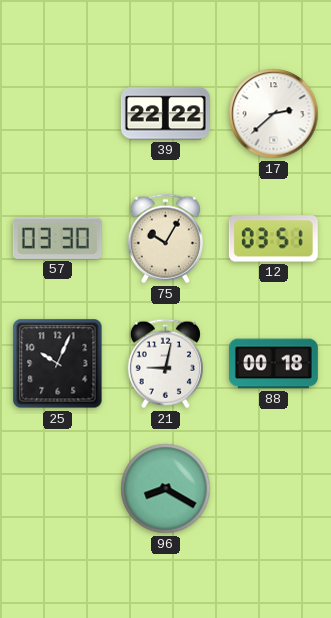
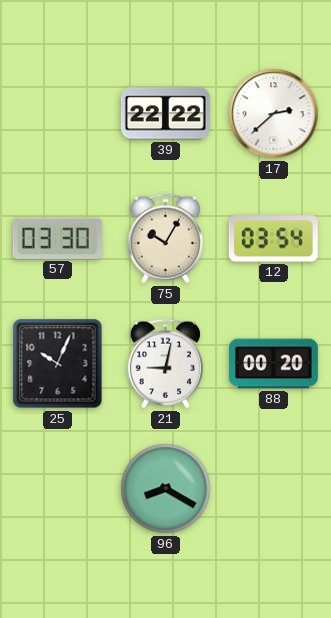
12: 03:51 -> 03:54
88: 00:18 -> 00:20
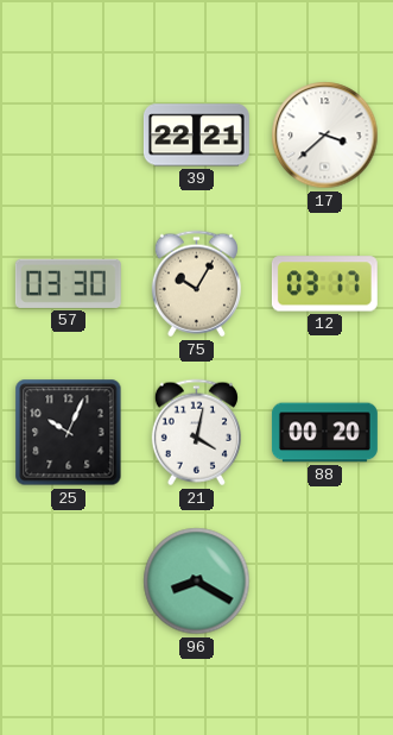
39: 22:22 -> 22:21
17: 2:38 -> 3:38
12: 03:54 -> 03:17
21: 9:02 -> 4:02
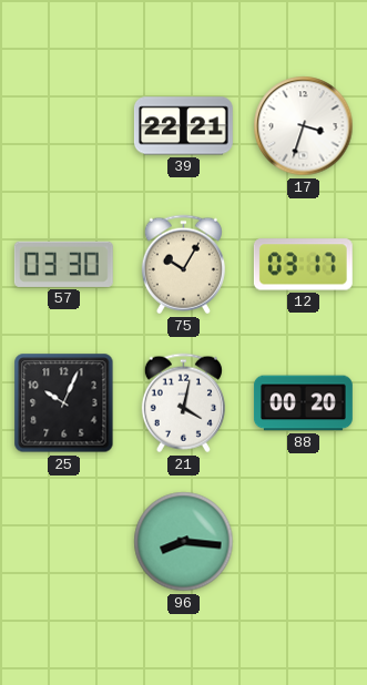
17: 3:38 -> 3:33
96: 8:20 -> 8:16
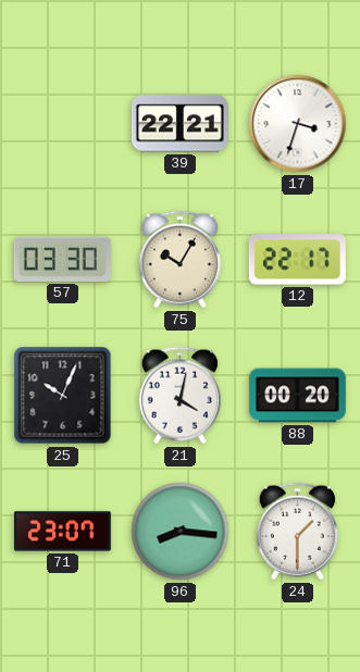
12: 03:17 -> 22:17
71: none -> 23:07
24: none -> 1:30
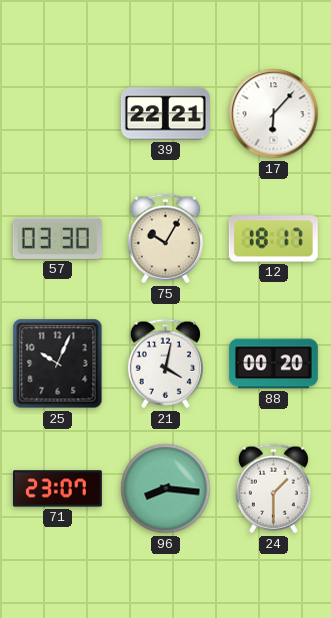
17: 3:33 -> 6:07
12: 22:17 -> 18:17
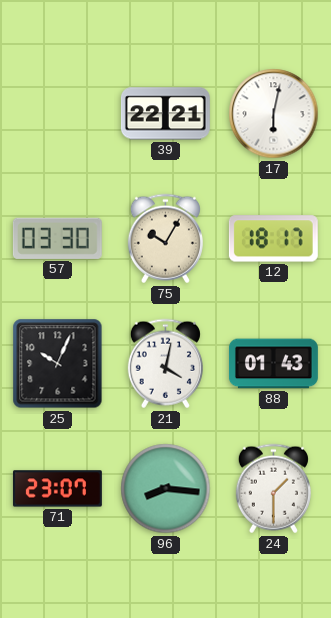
17: 6:07 -> 6:02
88: 00:20 -> 01:43
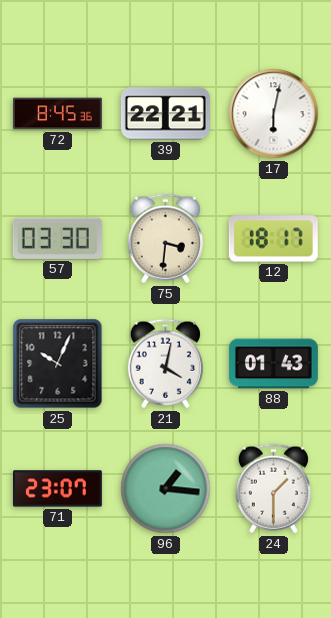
72: none -> 8:45
75: 10:05 -> 3:31
96: 8:16 -> 1:16
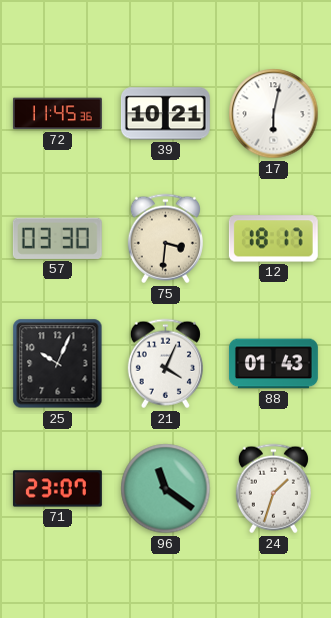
72: 8:45 -> 11:45
39: 22:21 -> 10:21
21: 4:02 -> 4:04
96: 1:16 -> 11:21
24: 1:30 -> 1:33
